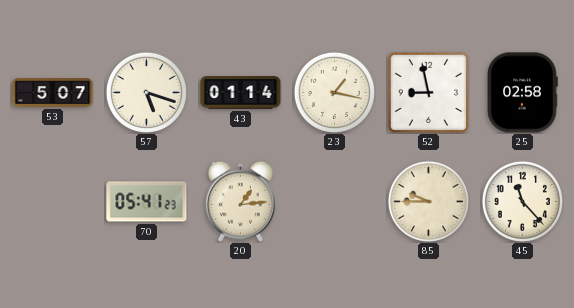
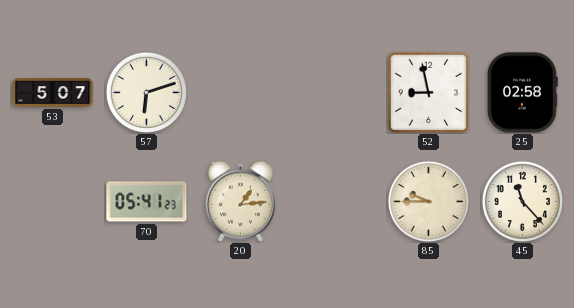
57: 5:18 -> 6:12
43: 01:14 -> none
23: 1:17 -> none
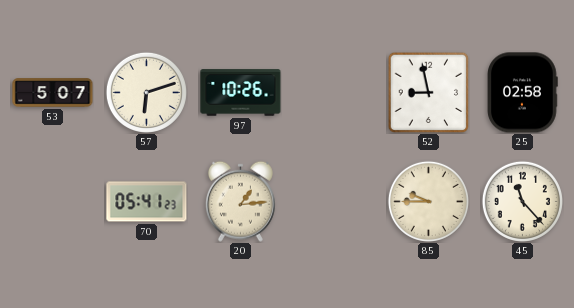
97: none -> 10:26
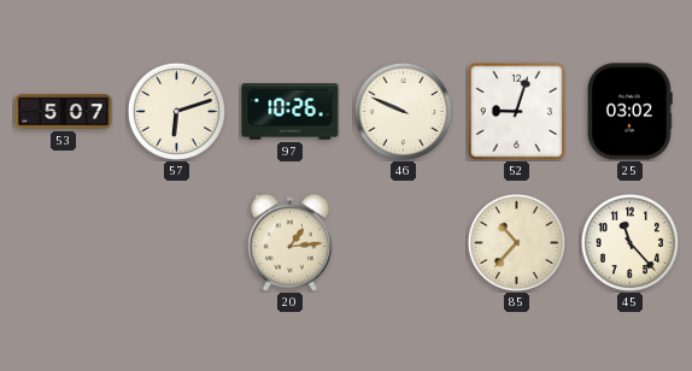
46: none -> 9:49
52: 8:58 -> 9:03
25: 02:58 -> 03:02
70: 05:41 -> none
85: 9:45 -> 10:37
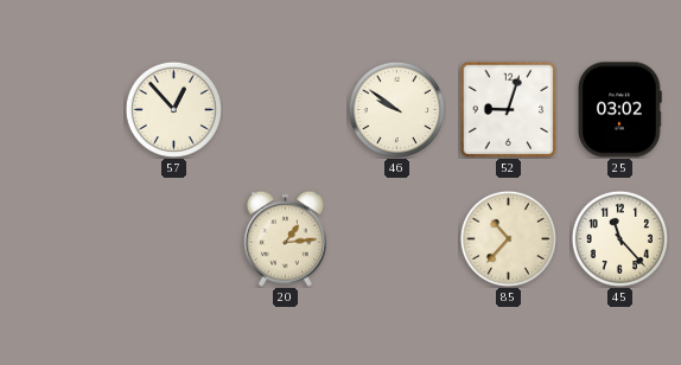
53: 5:07 -> none
57: 6:12 -> 12:53
97: 10:26 -> none
46: 9:49 -> 9:51
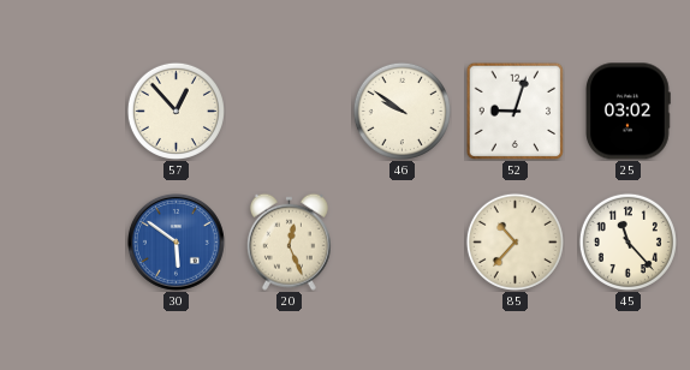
30: none -> 5:51
20: 1:14 -> 12:26
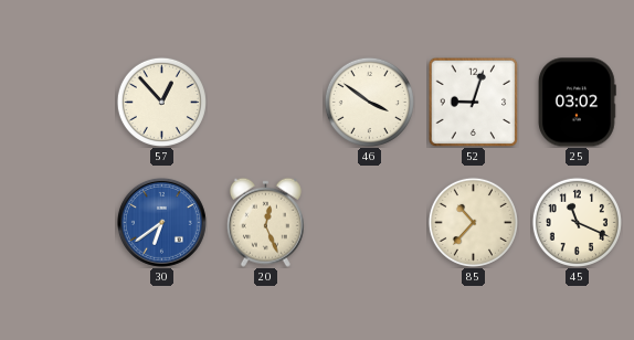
46: 9:51 -> 3:51
30: 5:51 -> 6:39
45: 11:23 -> 11:19
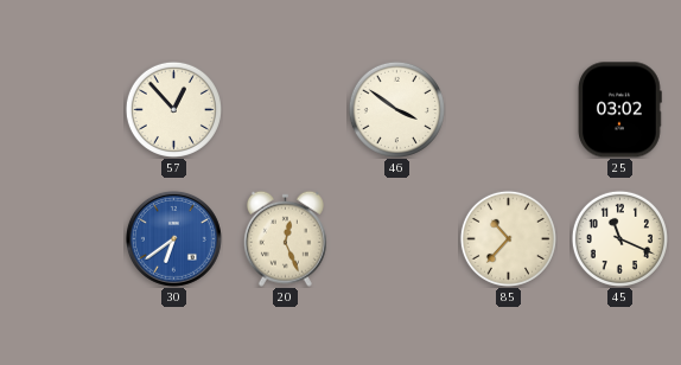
52: 9:03 -> none
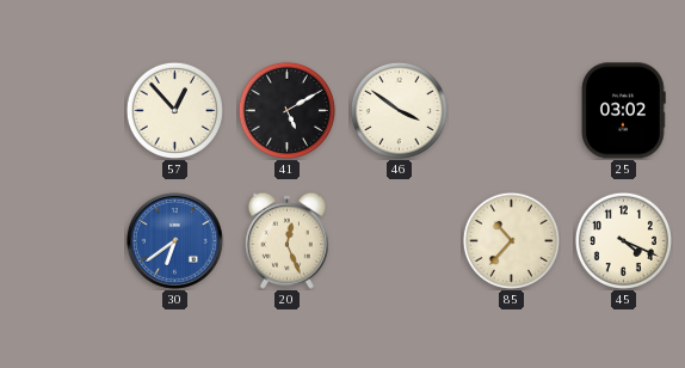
41: none -> 5:10
45: 11:19 -> 4:19
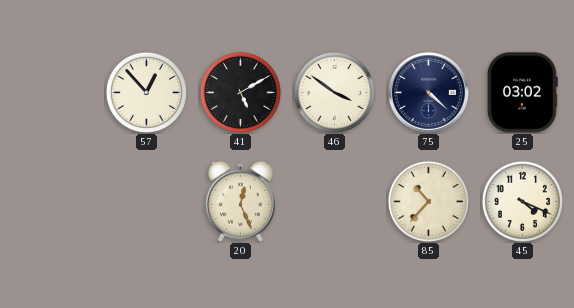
75: none -> 4:22
30: 6:39 -> none
